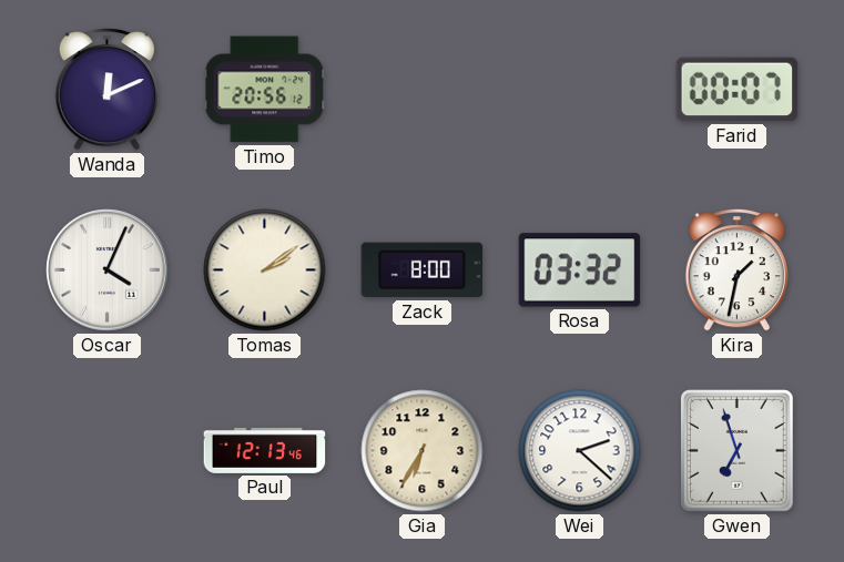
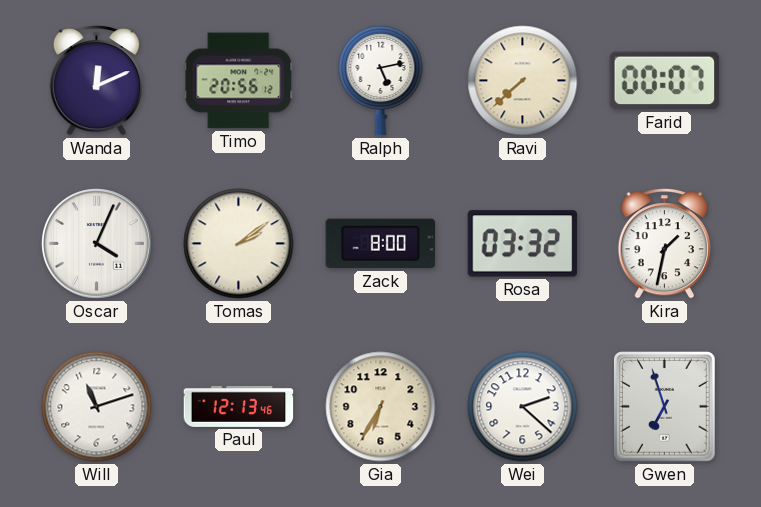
Ralph: none -> 5:13
Ravi: none -> 7:38
Will: none -> 11:12
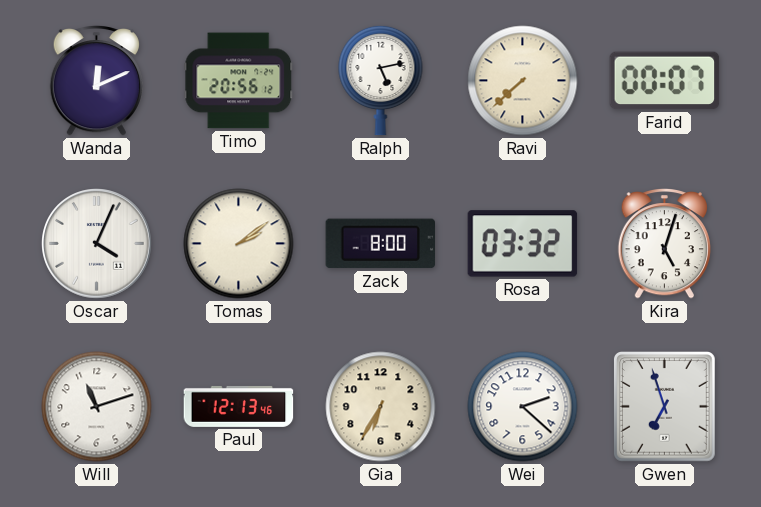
Kira: 1:32 -> 5:03
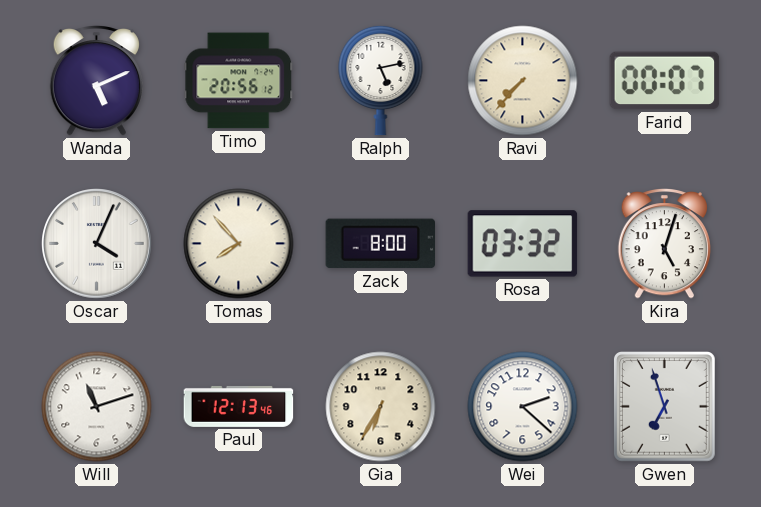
Wanda: 12:11 -> 5:11
Ravi: 7:38 -> 7:37
Tomas: 2:09 -> 7:53
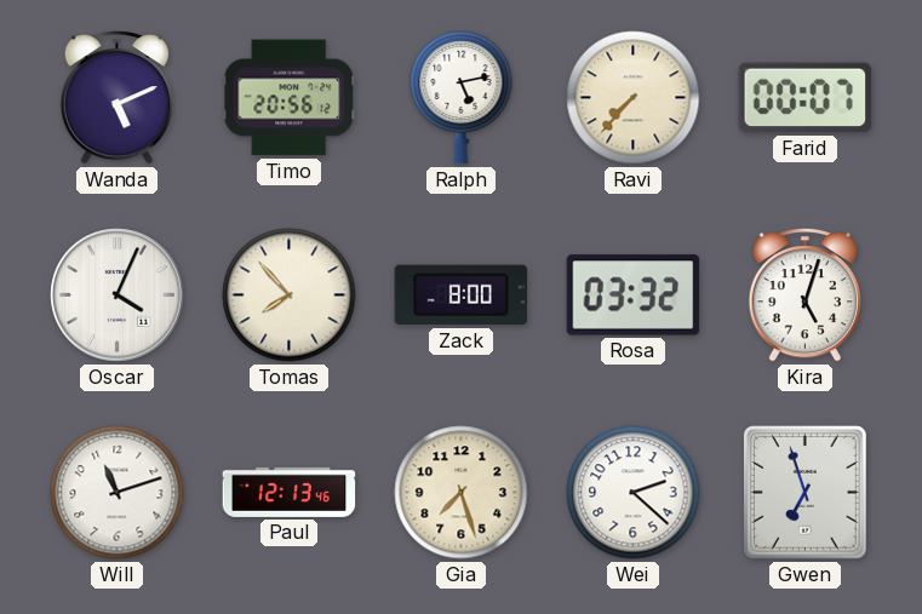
Gia: 6:35 -> 7:27
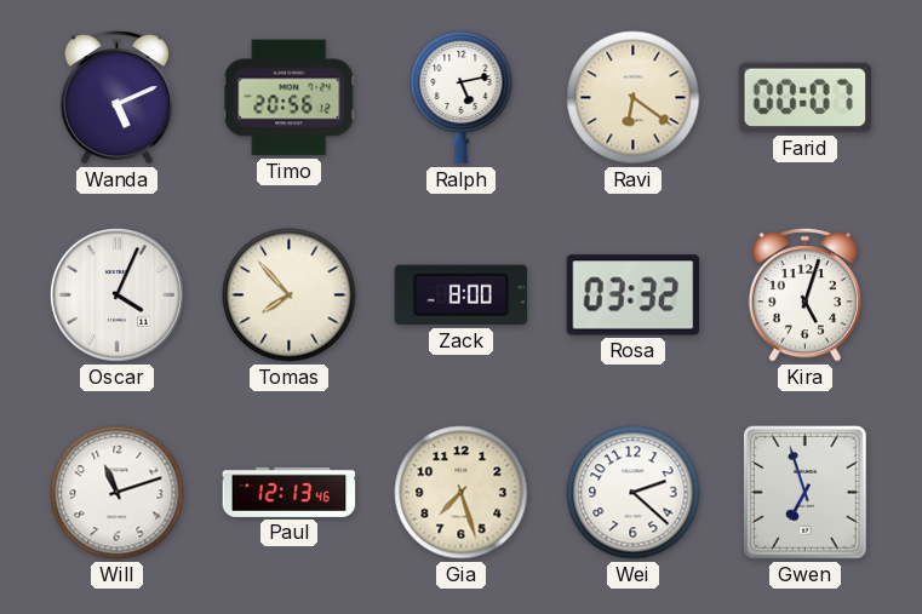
Ravi: 7:37 -> 6:21
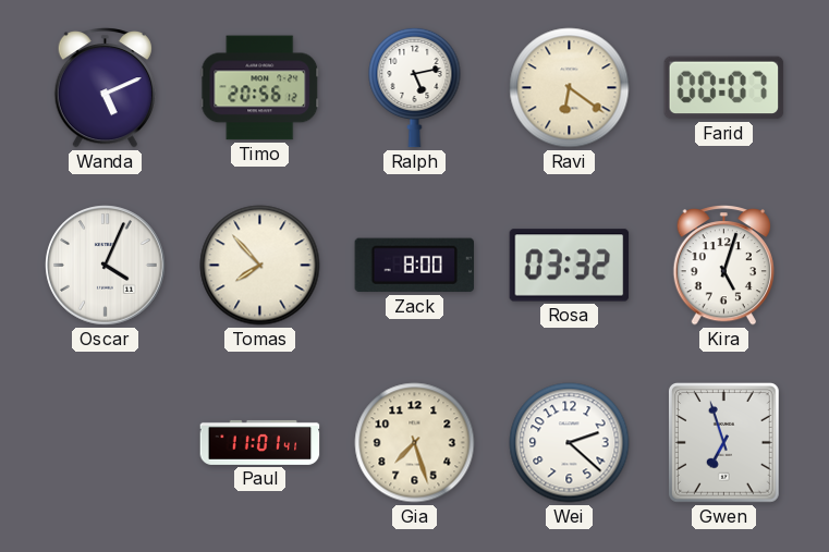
Will: 11:12 -> none
Paul: 12:13 -> 11:01
